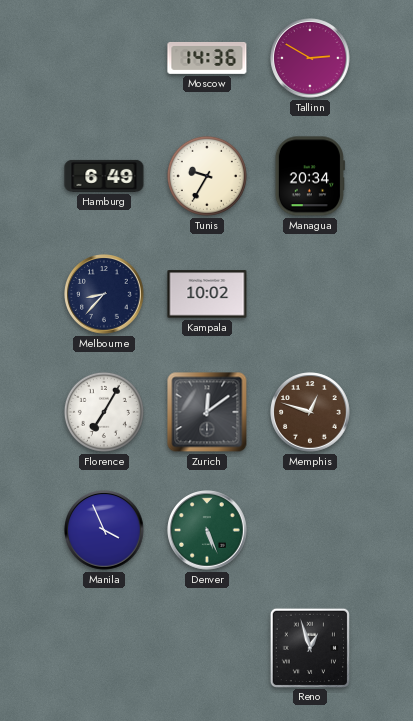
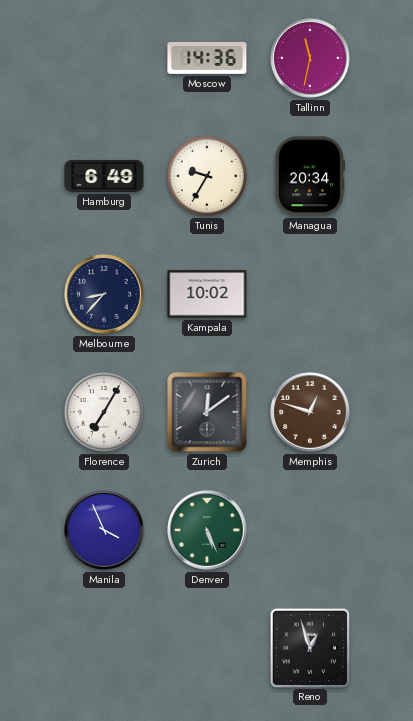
Tallinn: 2:50 -> 11:32
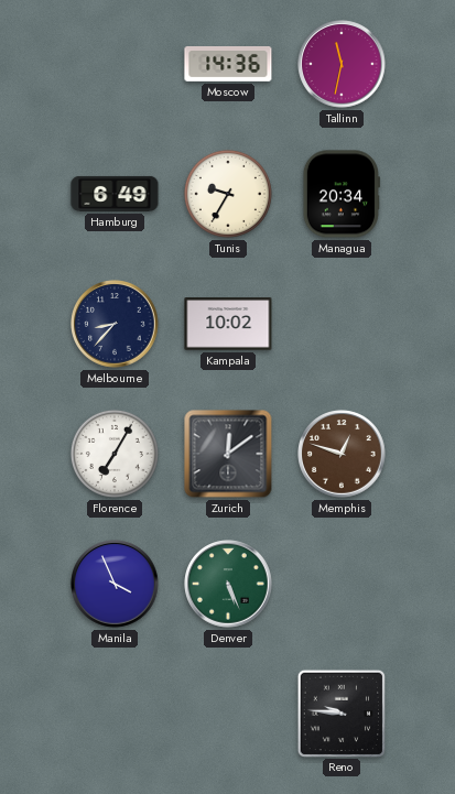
Reno: 12:57 -> 9:46
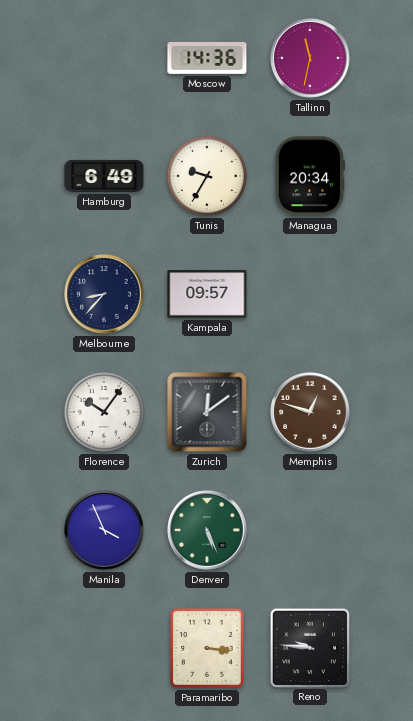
Kampala: 10:02 -> 09:57
Florence: 7:05 -> 10:06
Paramaribo: none -> 3:16
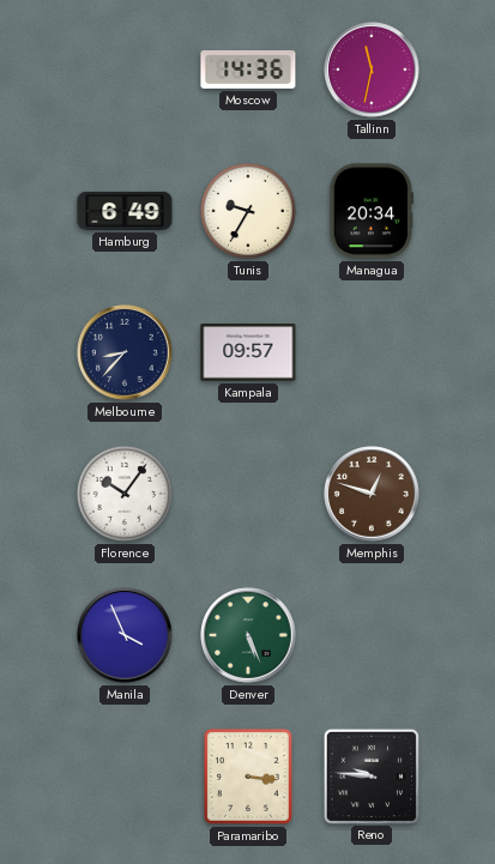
Zurich: 12:09 -> none
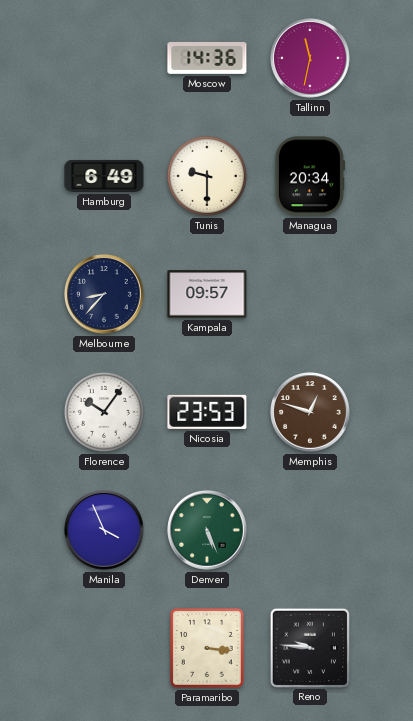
Tunis: 9:35 -> 9:30
Nicosia: none -> 23:53
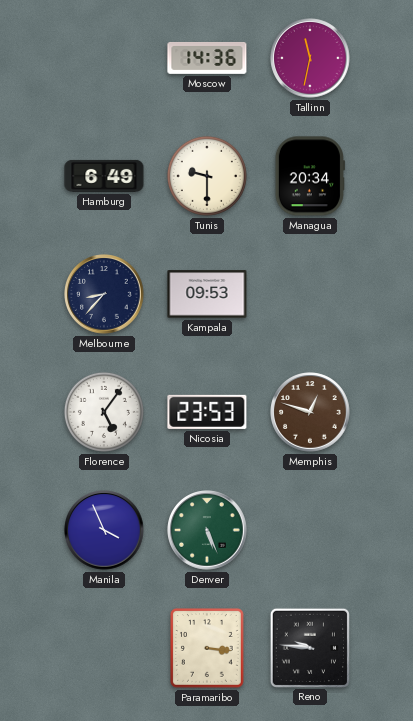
Kampala: 09:57 -> 09:53
Florence: 10:06 -> 5:06
